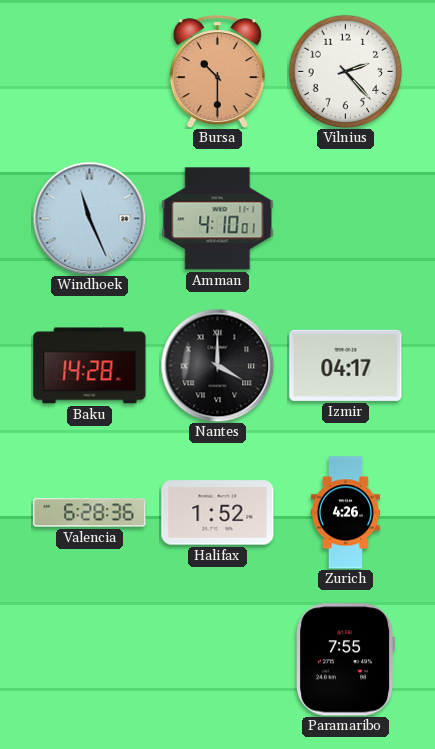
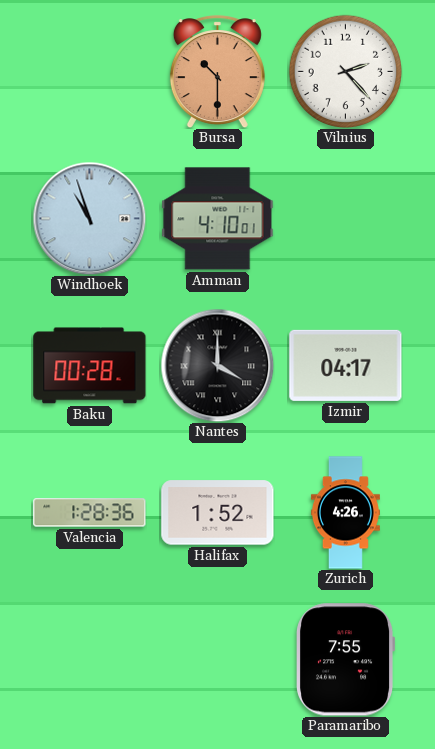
Windhoek: 11:26 -> 10:57
Baku: 14:28 -> 00:28
Valencia: 6:28 -> 1:28
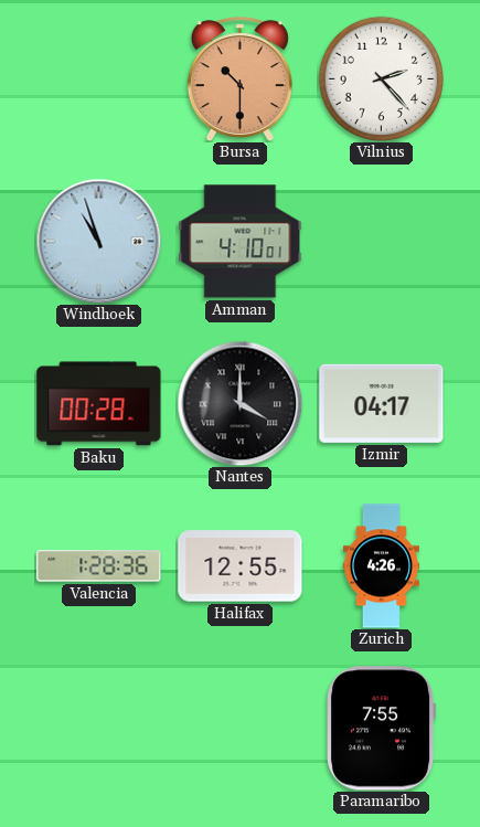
Halifax: 1:52 -> 12:55
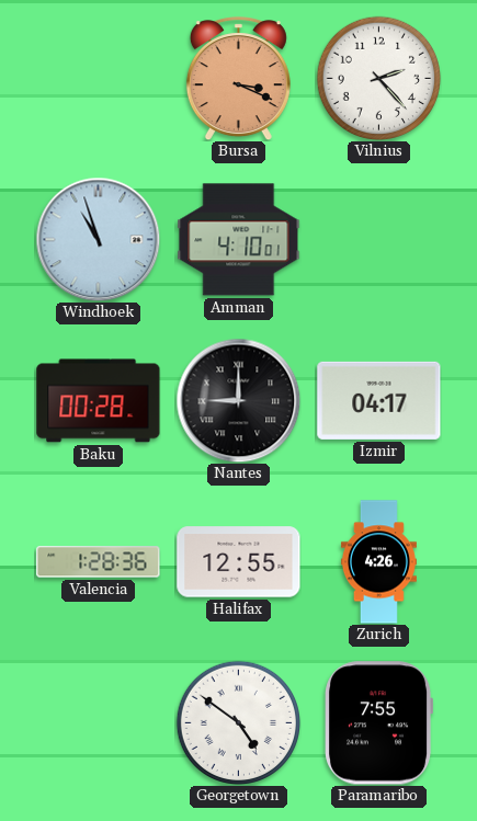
Bursa: 10:30 -> 3:19
Nantes: 4:00 -> 9:00
Georgetown: none -> 4:51
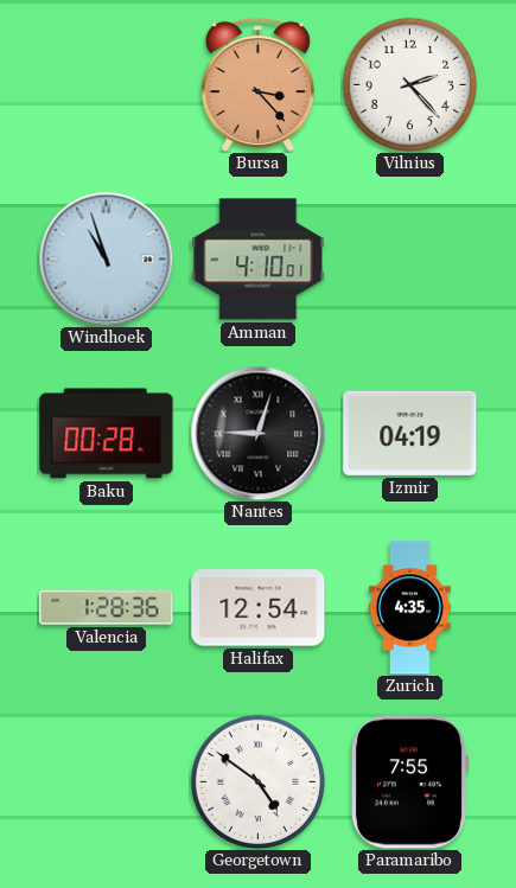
Bursa: 3:19 -> 3:23
Nantes: 9:00 -> 9:03
Izmir: 04:17 -> 04:19
Halifax: 12:55 -> 12:54
Zurich: 4:26 -> 4:35
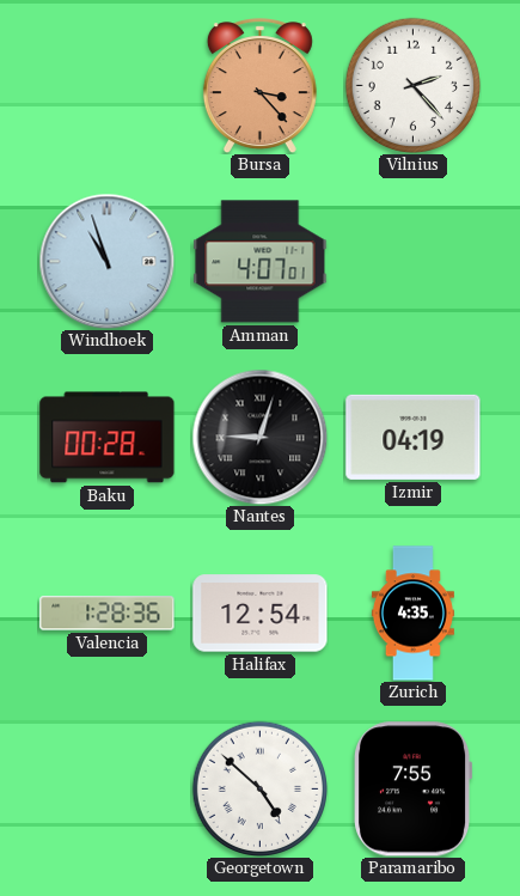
Amman: 4:10 -> 4:07
Georgetown: 4:51 -> 4:52
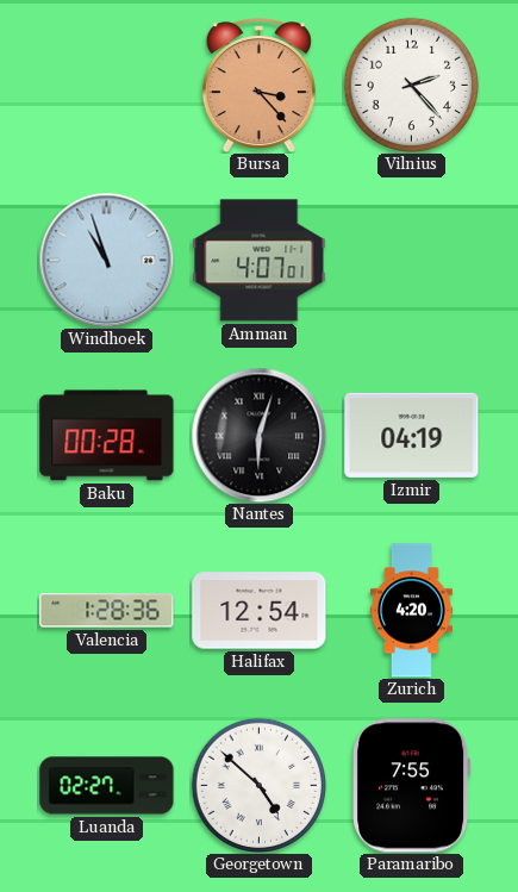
Nantes: 9:03 -> 6:03
Zurich: 4:35 -> 4:20
Luanda: none -> 02:27
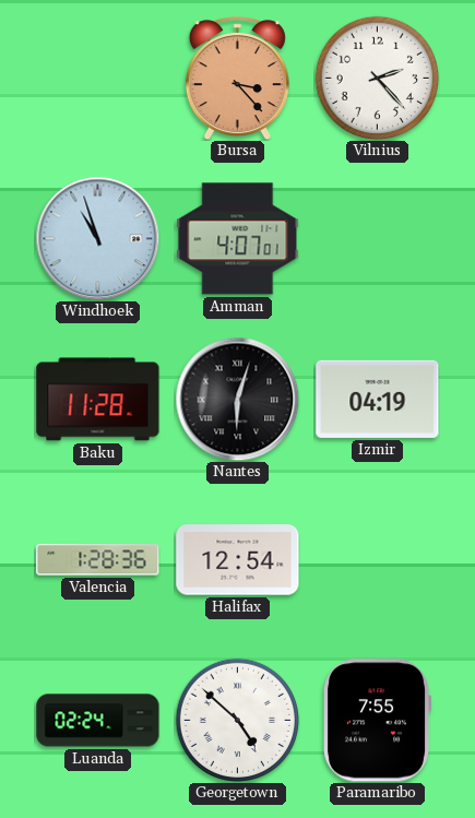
Baku: 00:28 -> 11:28
Zurich: 4:20 -> none
Luanda: 02:27 -> 02:24
